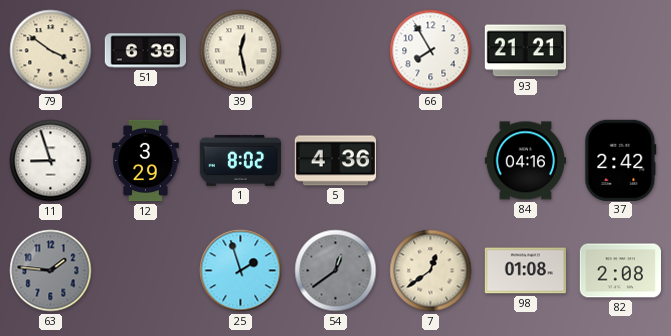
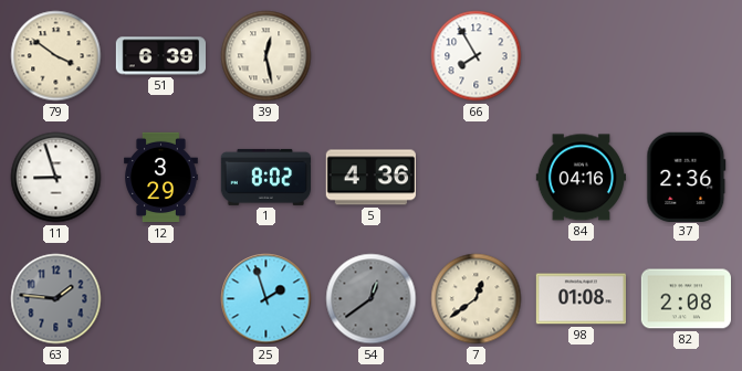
93: 21:21 -> none
37: 2:42 -> 2:36
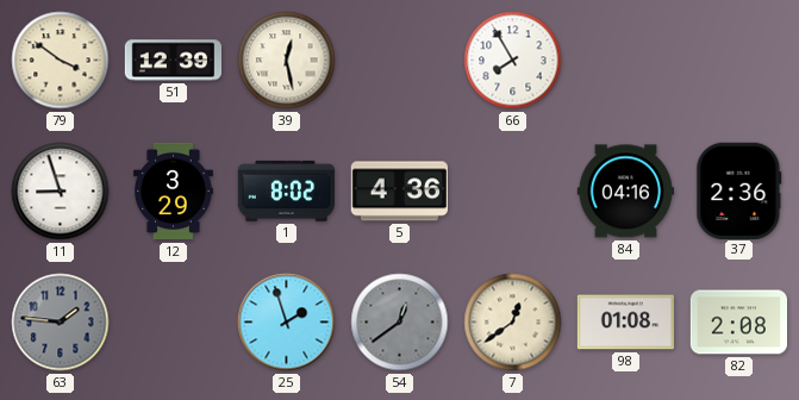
51: 6:39 -> 12:39
